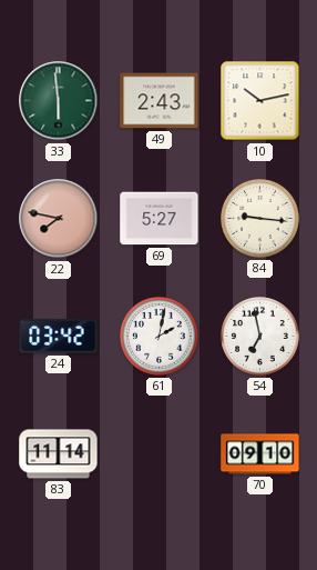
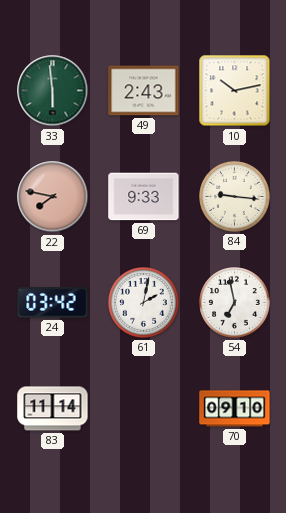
69: 5:27 -> 9:33
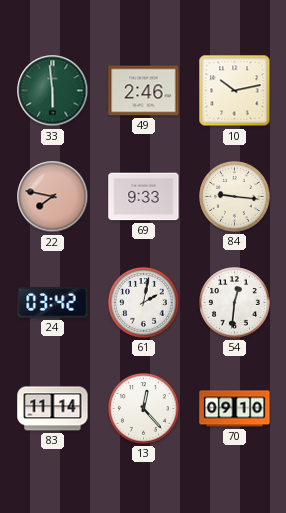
49: 2:43 -> 2:46
54: 6:58 -> 12:31
13: none -> 12:23
